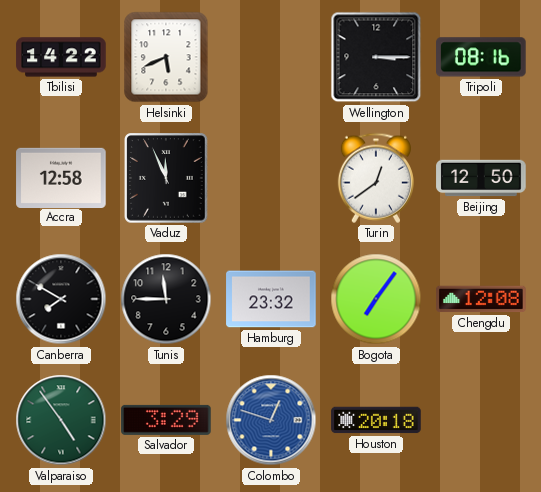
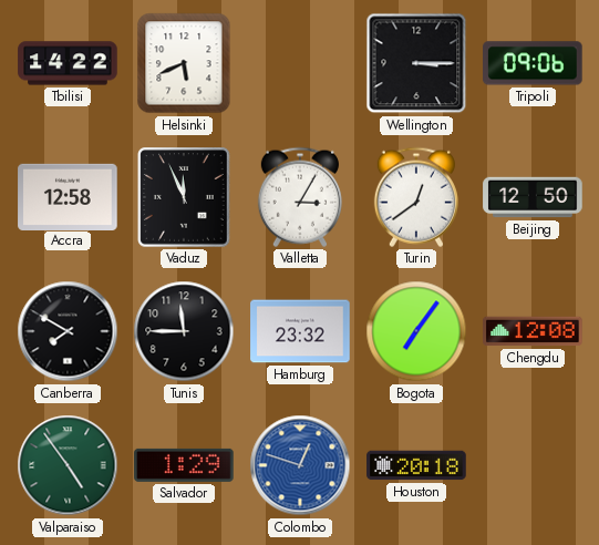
Tripoli: 08:16 -> 09:06
Valletta: none -> 3:05
Salvador: 3:29 -> 1:29
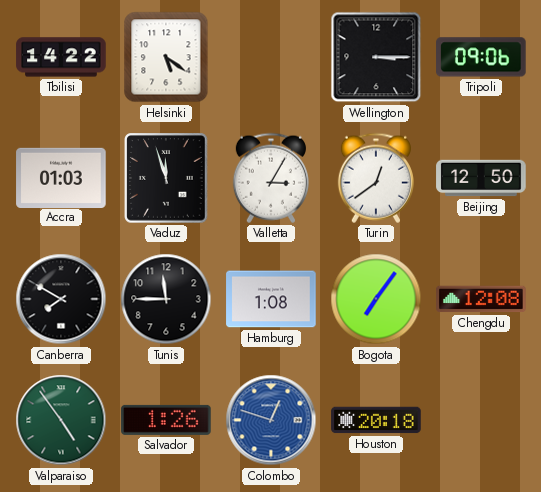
Helsinki: 5:41 -> 5:21
Accra: 12:58 -> 01:03
Vaduz: 11:56 -> 11:57
Hamburg: 23:32 -> 1:08
Salvador: 1:29 -> 1:26
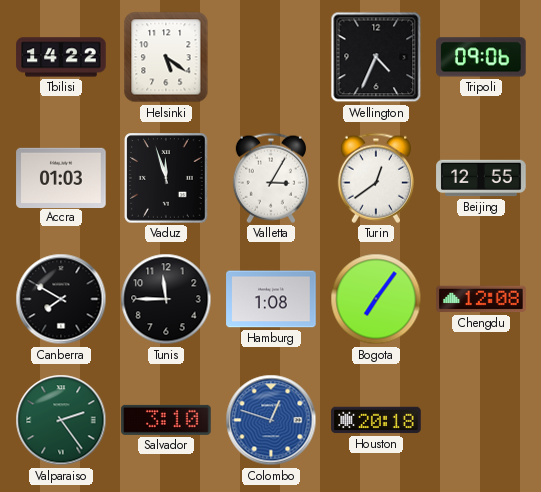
Wellington: 3:15 -> 4:34
Beijing: 12:50 -> 12:55
Valparaiso: 4:54 -> 2:24
Salvador: 1:26 -> 3:10
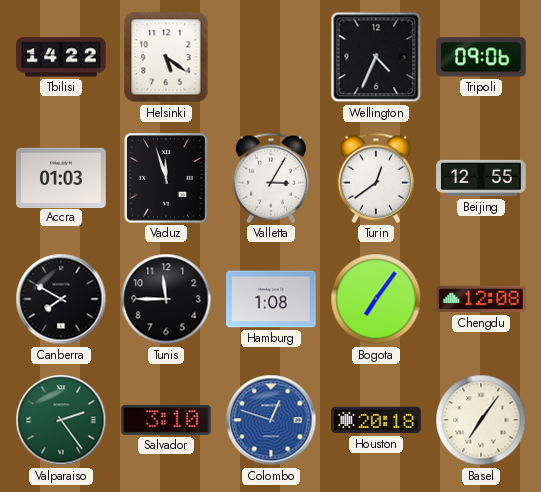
Basel: none -> 7:06
